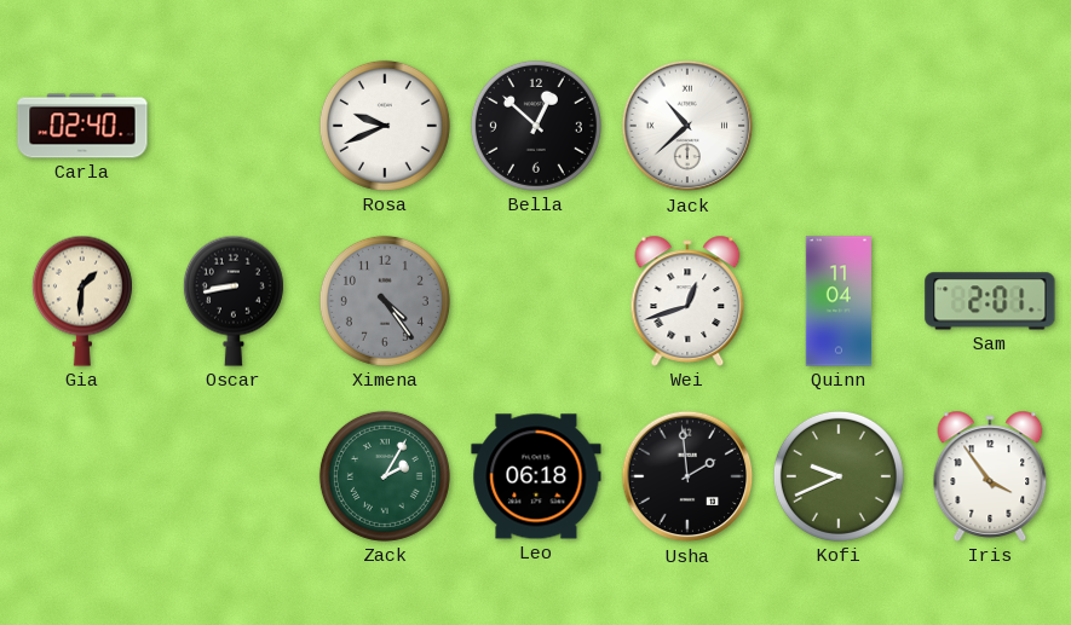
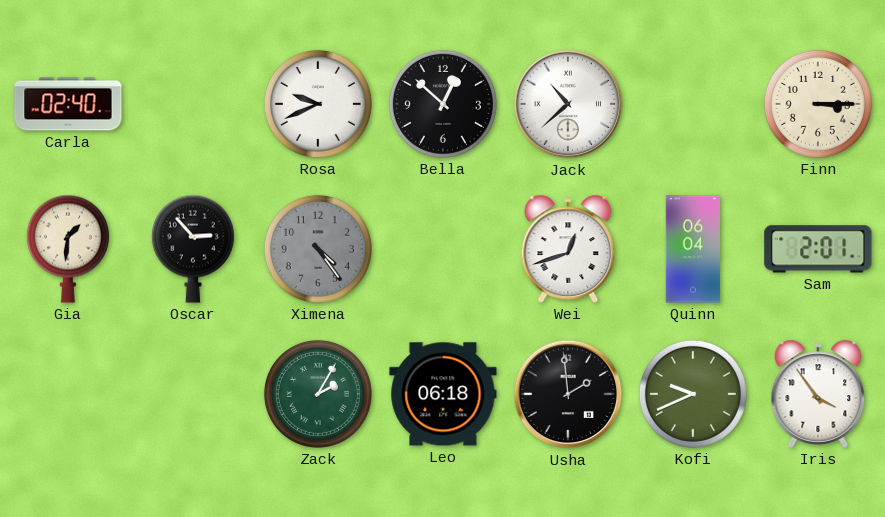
Finn: none -> 3:15
Oscar: 8:43 -> 2:53
Quinn: 11:04 -> 06:04
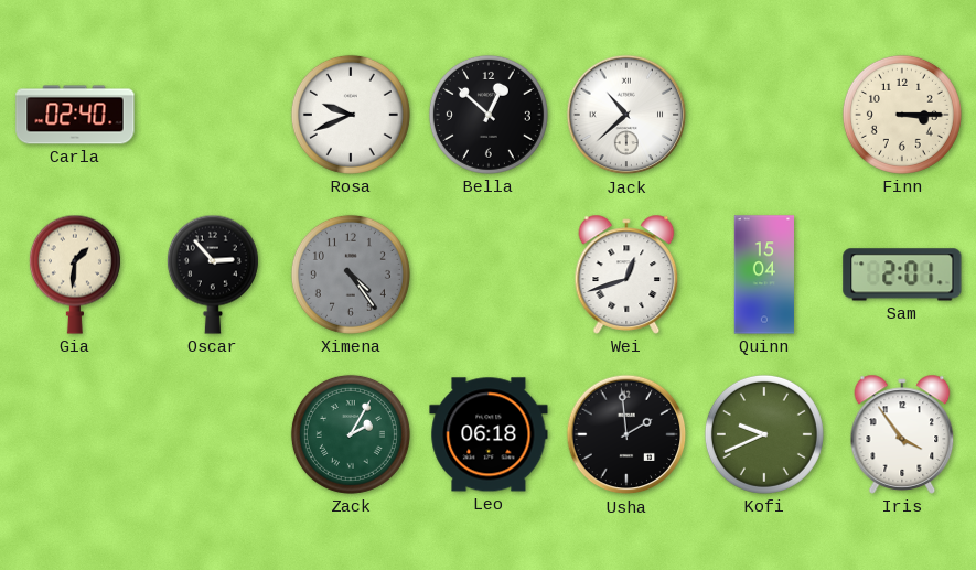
Quinn: 06:04 -> 15:04
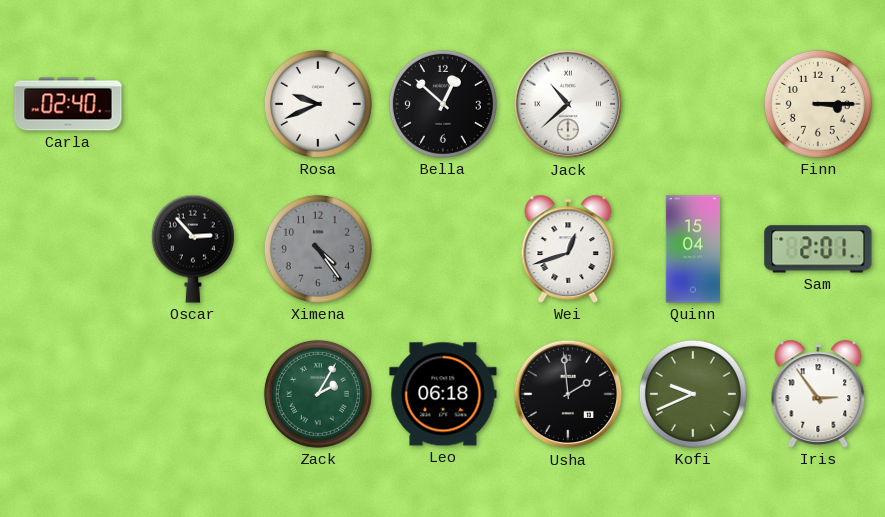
Gia: 1:31 -> none
Iris: 3:54 -> 2:54
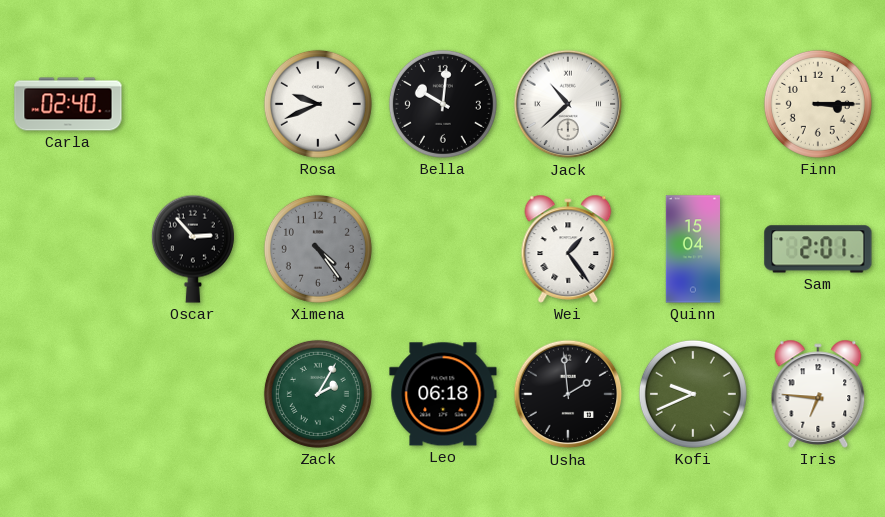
Bella: 12:52 -> 10:01
Wei: 12:42 -> 1:24
Iris: 2:54 -> 6:46
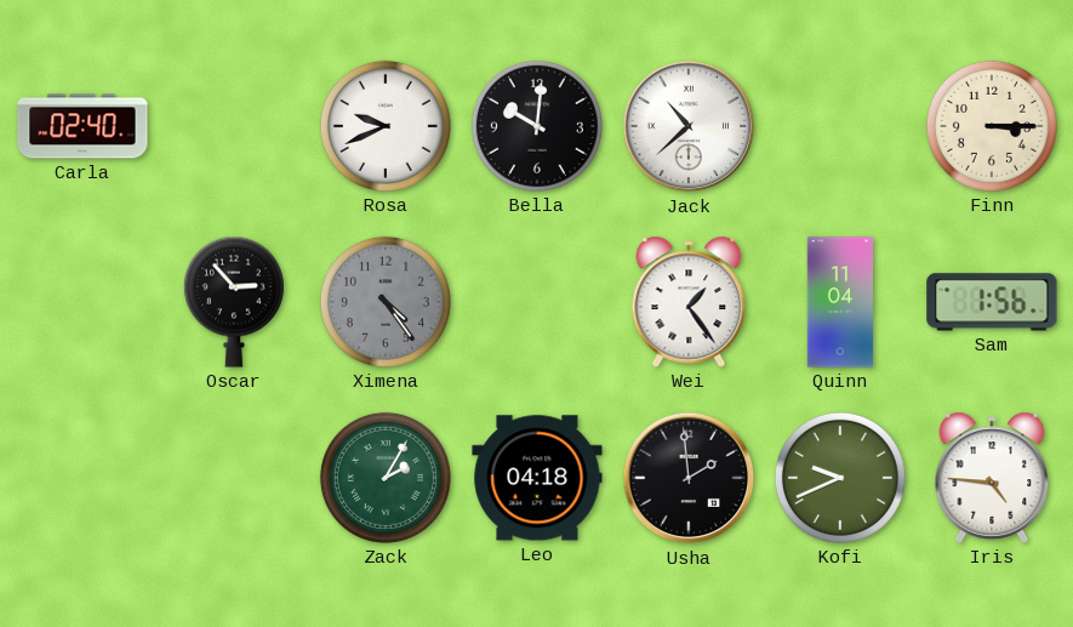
Quinn: 15:04 -> 11:04
Sam: 2:01 -> 1:56
Leo: 06:18 -> 04:18
Iris: 6:46 -> 4:46
